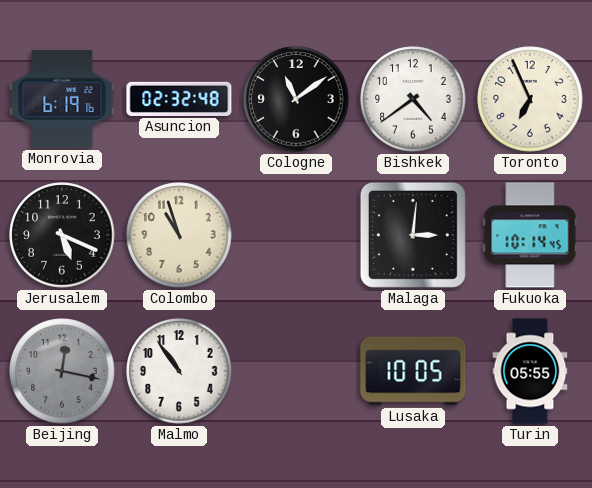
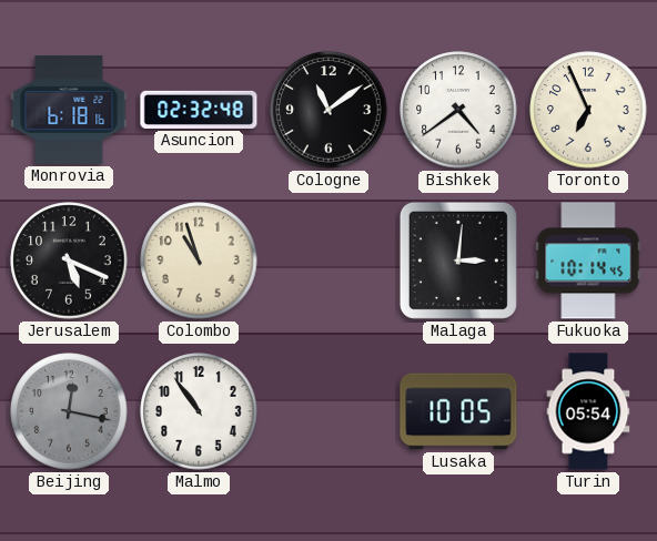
Monrovia: 6:19 -> 6:18
Turin: 05:55 -> 05:54
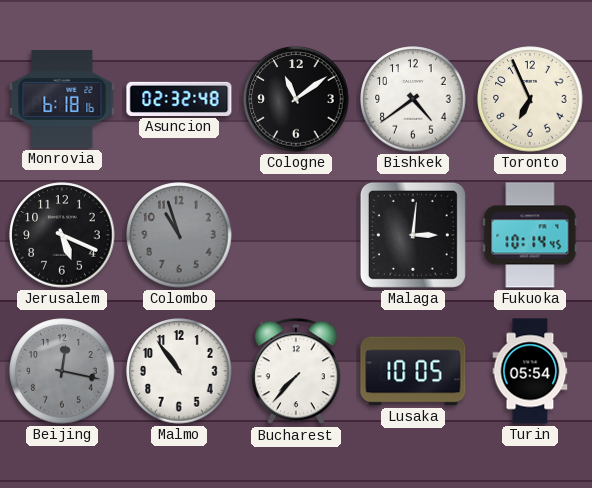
Colombo dial: cream -> grey
Bucharest: none -> 7:37
